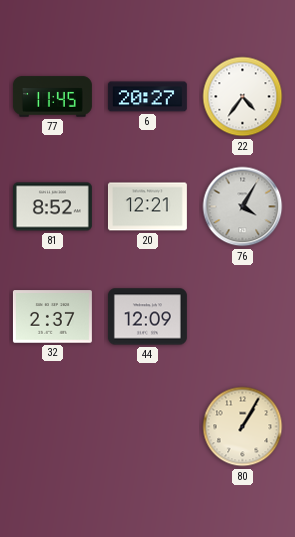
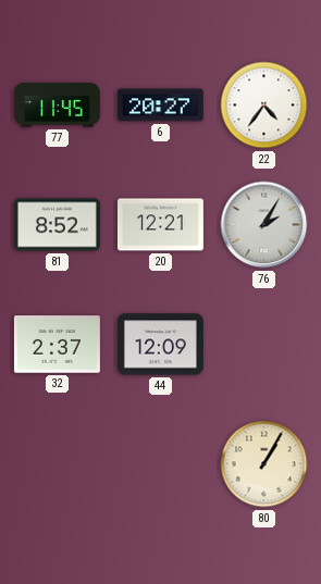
76: 4:05 -> 2:05
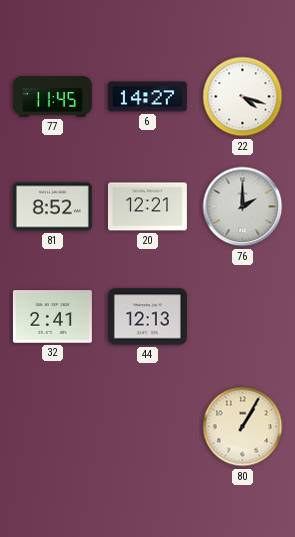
6: 20:27 -> 14:27
22: 4:36 -> 4:18
76: 2:05 -> 2:00
32: 2:37 -> 2:41
44: 12:09 -> 12:13
